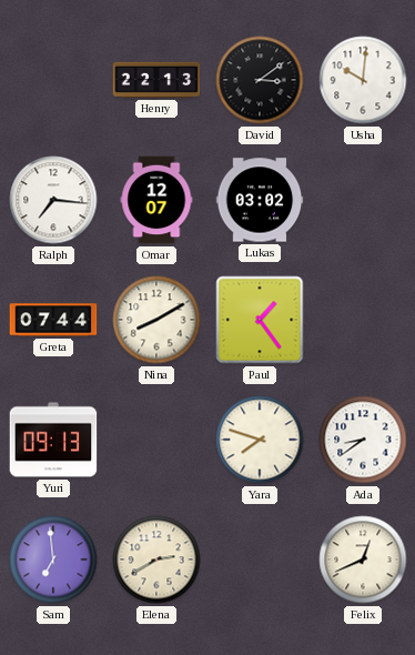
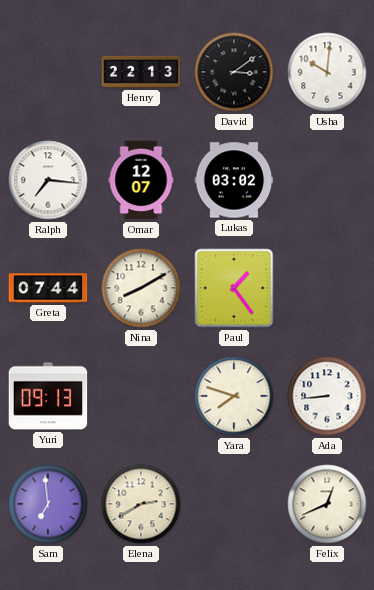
Ada: 8:39 -> 8:44
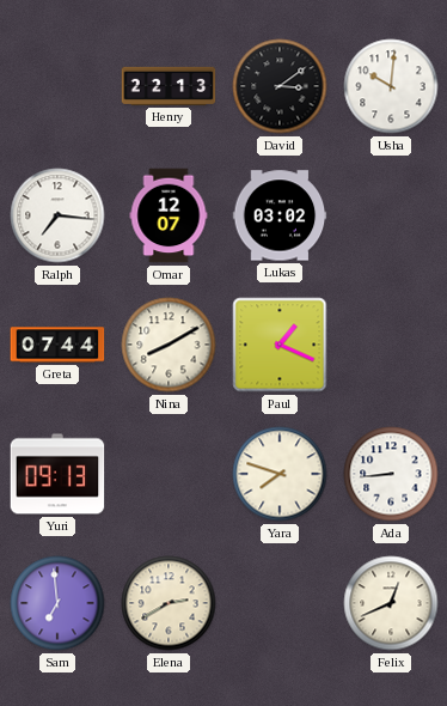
Paul: 1:24 -> 1:19
